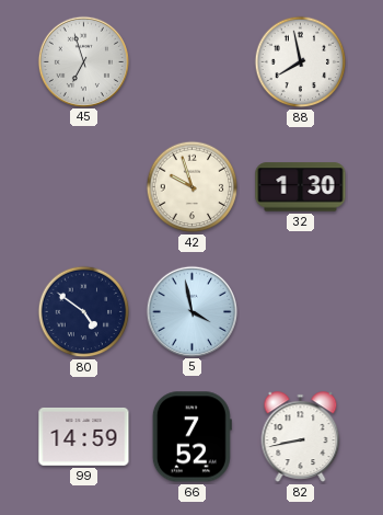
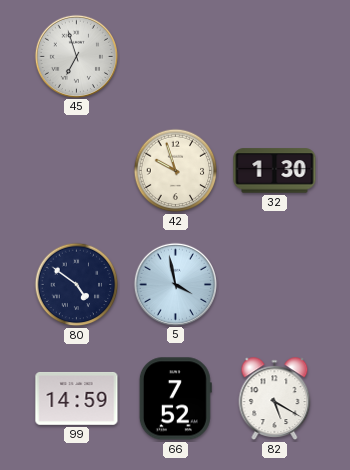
88: 7:58 -> none
82: 8:43 -> 5:20
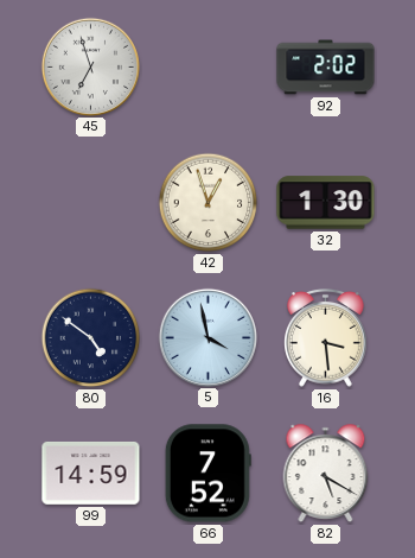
92: none -> 2:02
42: 9:57 -> 12:57
16: none -> 3:29
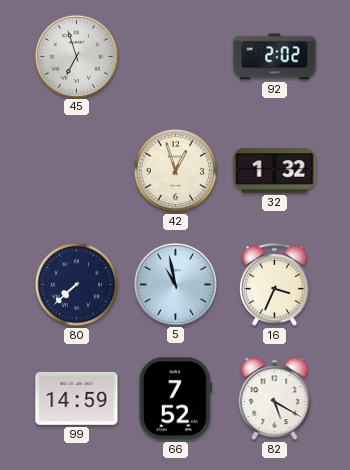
32: 1:30 -> 1:32
80: 4:51 -> 7:38
5: 3:58 -> 10:58
16: 3:29 -> 3:34
